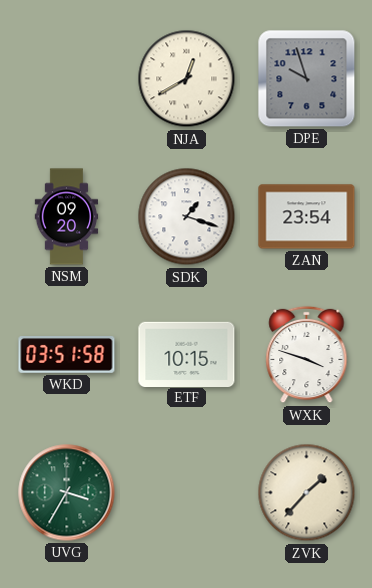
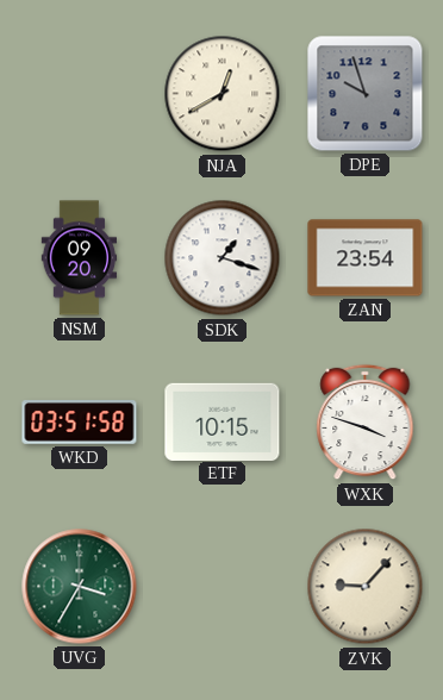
ZVK: 1:37 -> 9:07
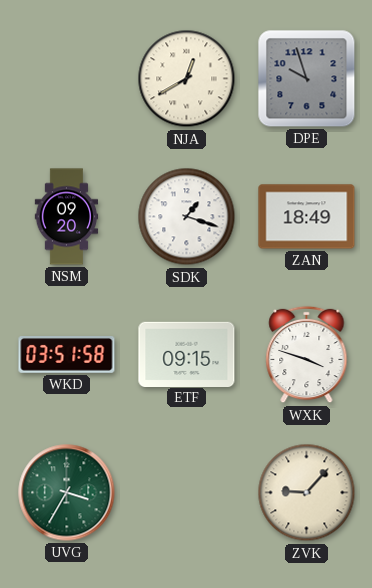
ZAN: 23:54 -> 18:49
ETF: 10:15 -> 09:15
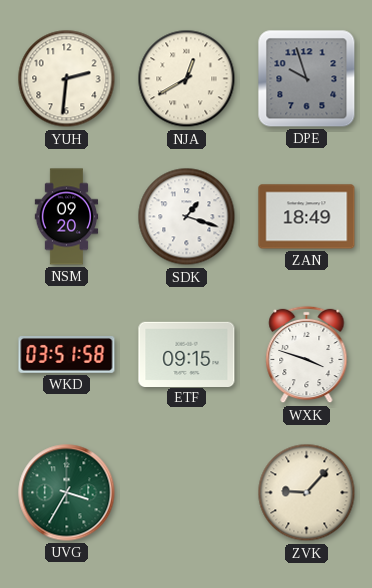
YUH: none -> 2:31
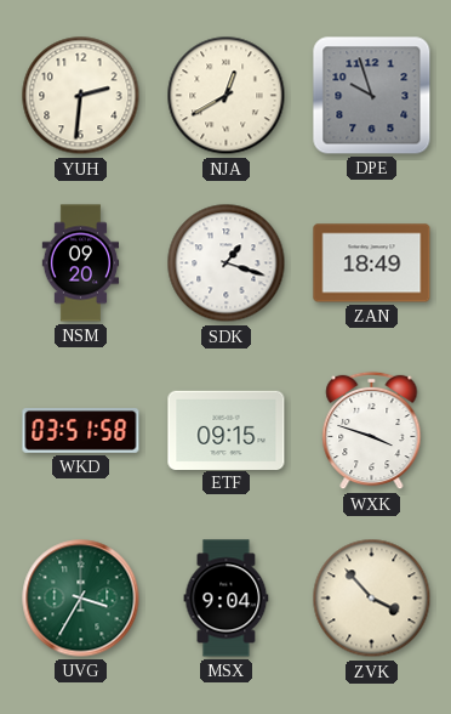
MSX: none -> 9:04
ZVK: 9:07 -> 3:53
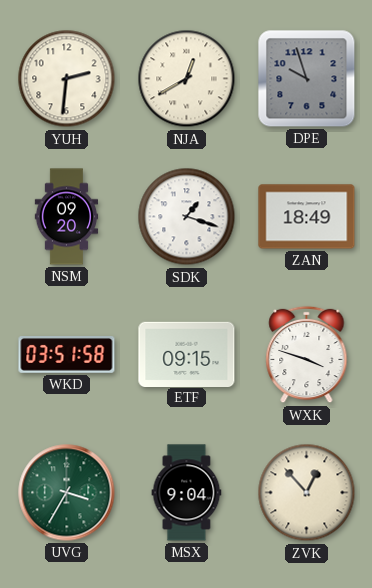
ZVK: 3:53 -> 12:53
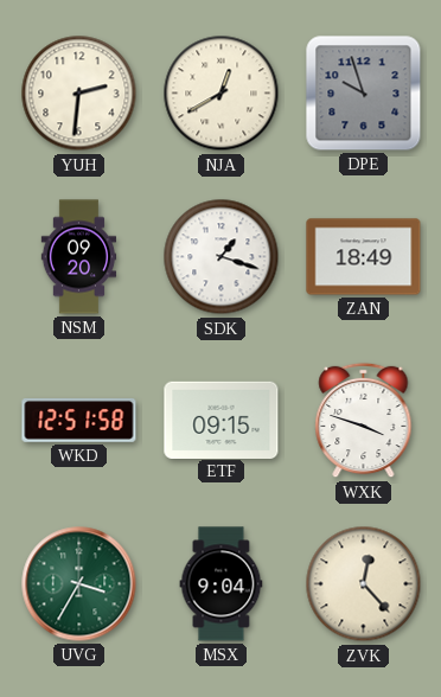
WKD: 03:51 -> 12:51
ZVK: 12:53 -> 12:23
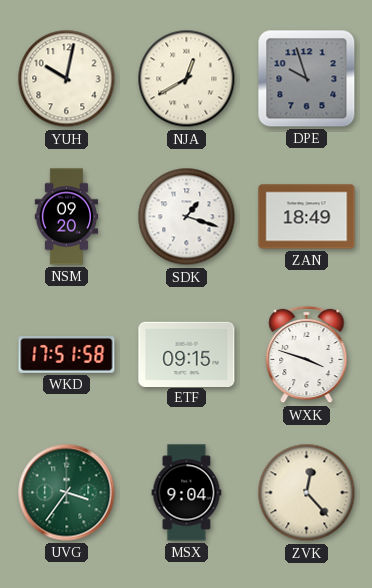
YUH: 2:31 -> 10:02
WKD: 12:51 -> 17:51
UVG: 3:35 -> 3:36
